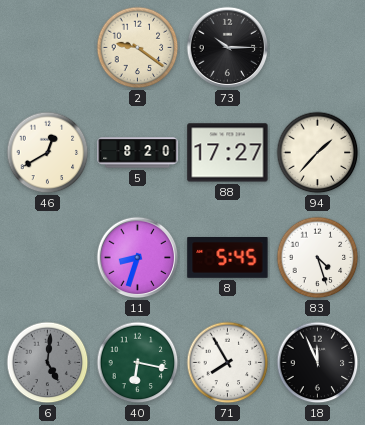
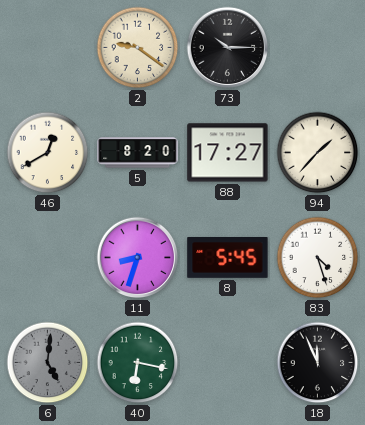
71: 7:55 -> none
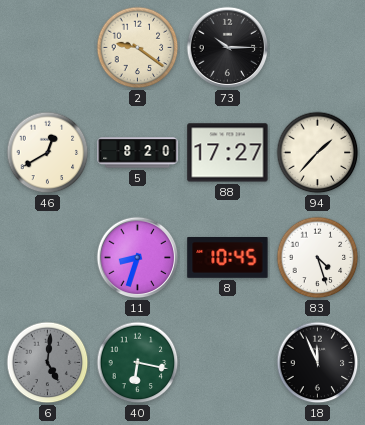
8: 5:45 -> 10:45
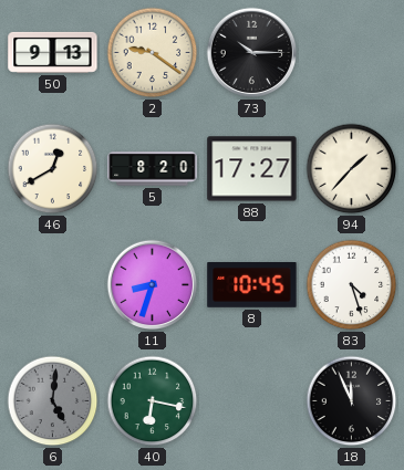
50: none -> 9:13
